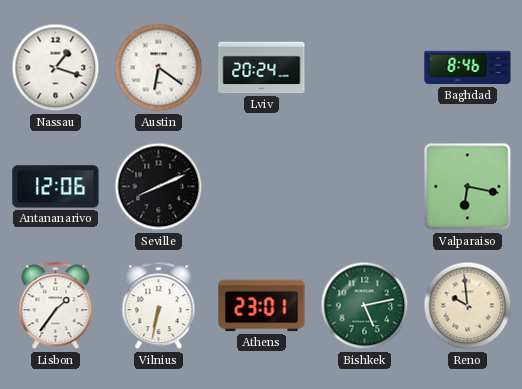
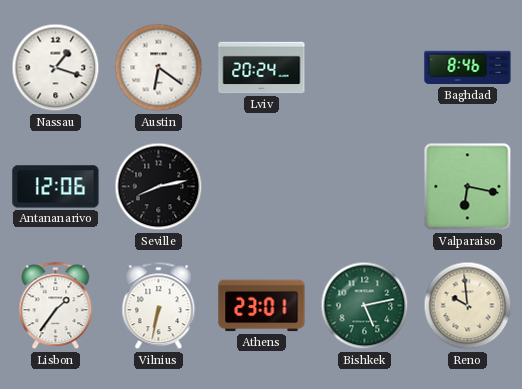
Seville: 8:11 -> 8:13
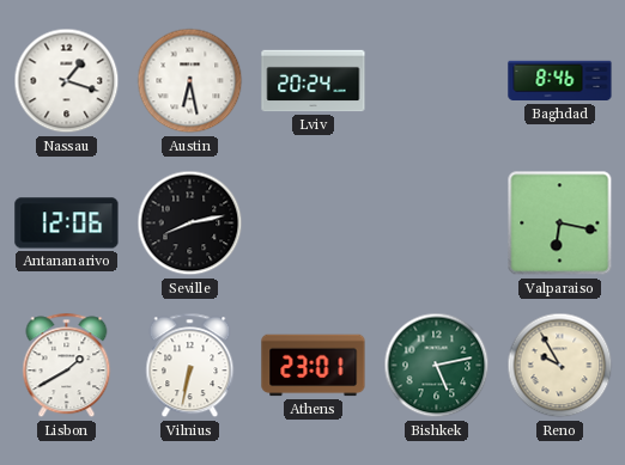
Austin: 6:21 -> 6:28
Lisbon: 1:36 -> 1:40
Reno: 9:59 -> 9:55
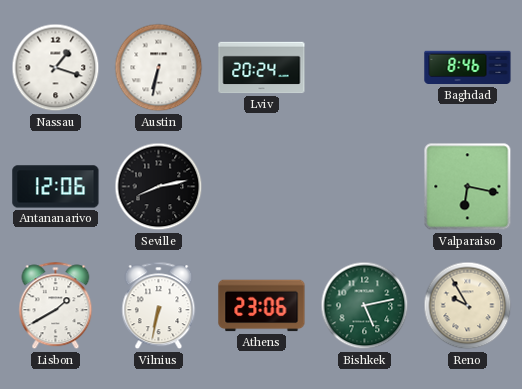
Austin: 6:28 -> 6:32
Athens: 23:01 -> 23:06
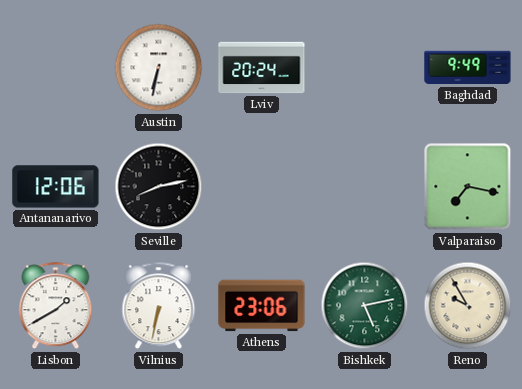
Nassau: 1:18 -> none
Baghdad: 8:46 -> 9:49
Valparaiso: 6:17 -> 7:17
